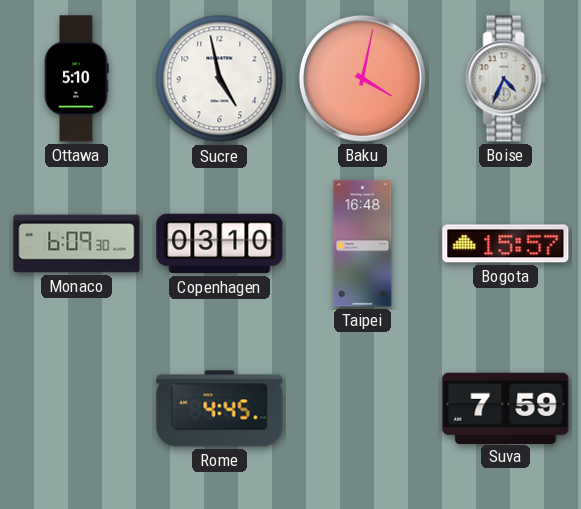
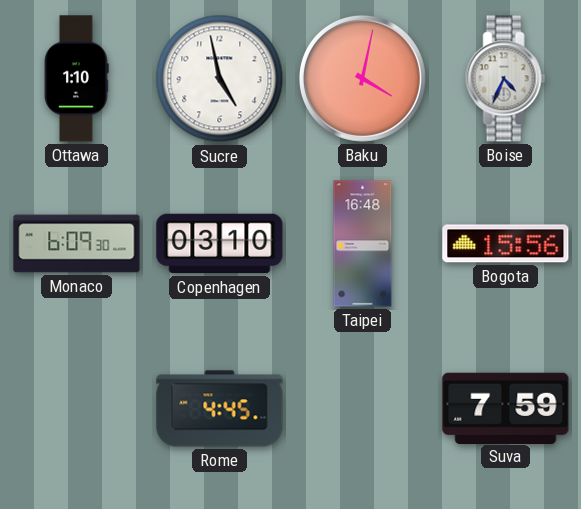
Ottawa: 5:10 -> 1:10
Bogota: 15:57 -> 15:56
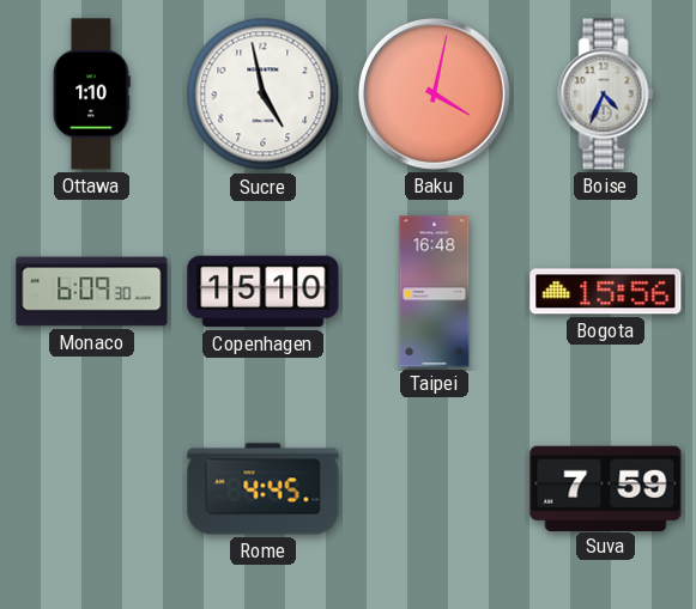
Copenhagen: 03:10 -> 15:10
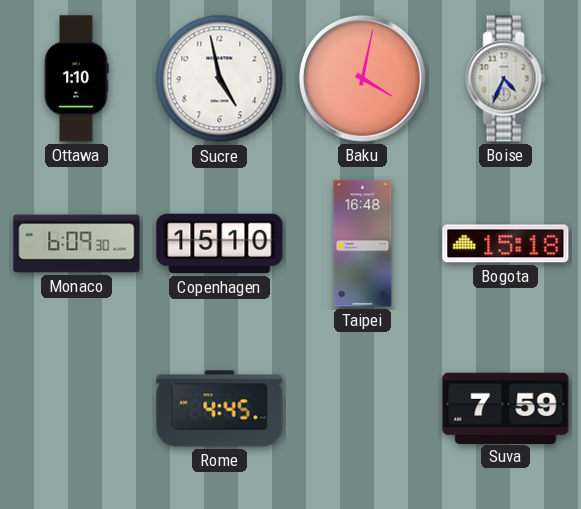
Bogota: 15:56 -> 15:18
